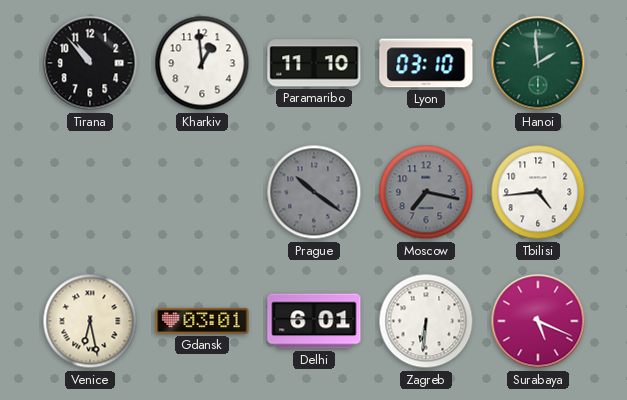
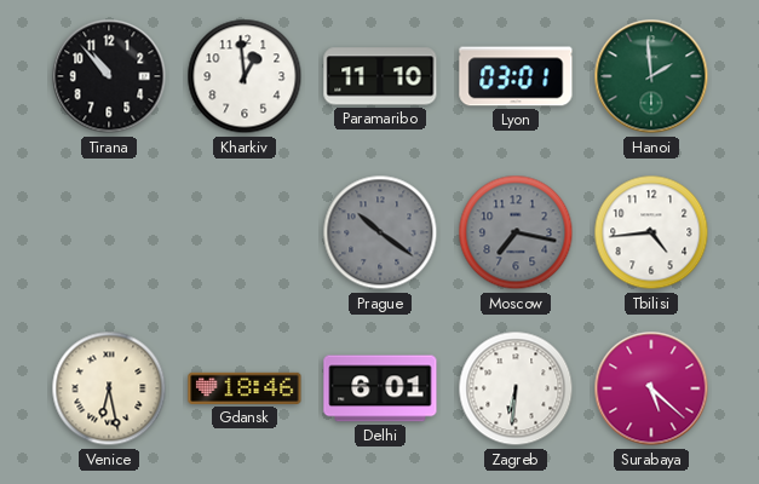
Lyon: 03:10 -> 03:01
Gdansk: 03:01 -> 18:46
Surabaya: 5:19 -> 5:22
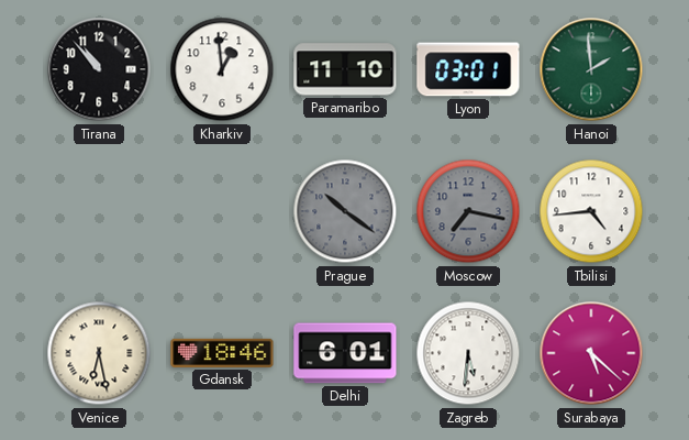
Zagreb: 6:31 -> 5:31
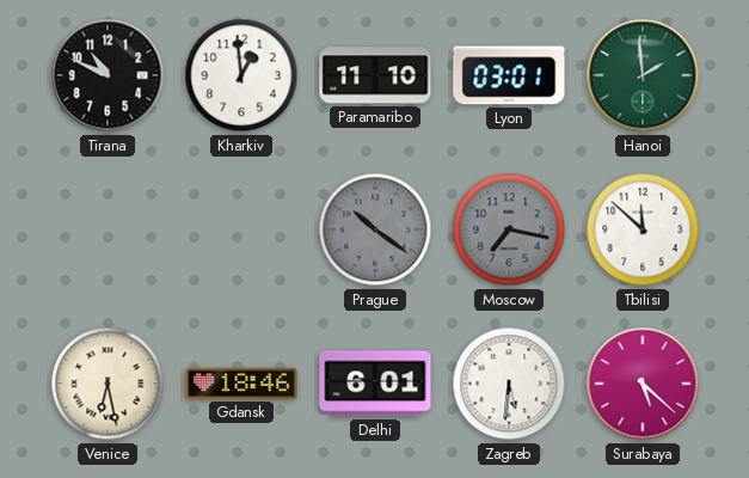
Tirana: 10:53 -> 10:49
Tbilisi: 4:44 -> 11:52
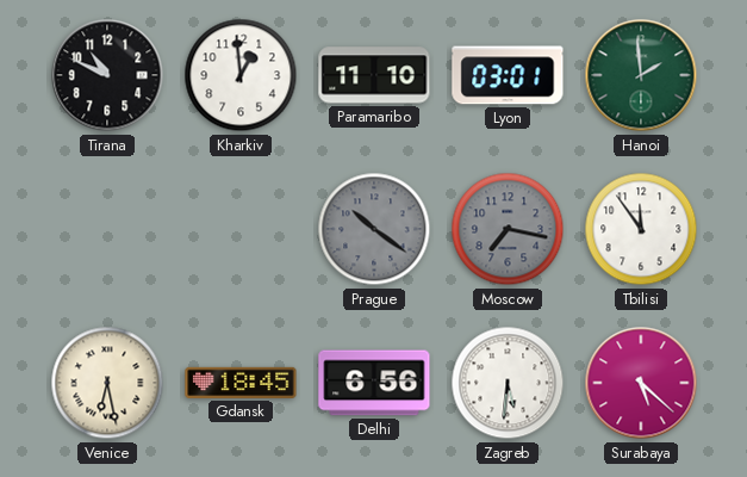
Tbilisi: 11:52 -> 11:54
Gdansk: 18:46 -> 18:45
Delhi: 6:01 -> 6:56
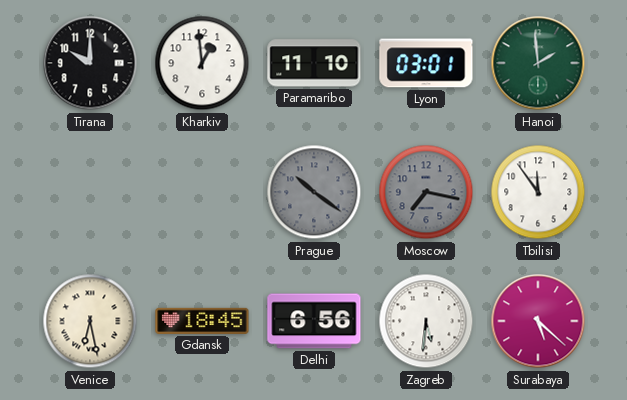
Tirana: 10:49 -> 10:00
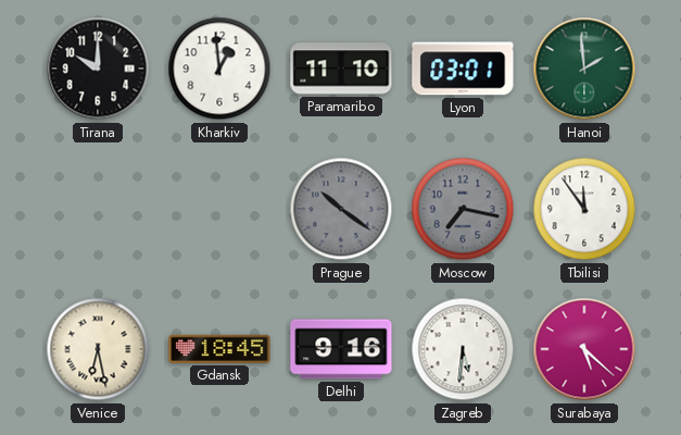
Delhi: 6:56 -> 9:16
